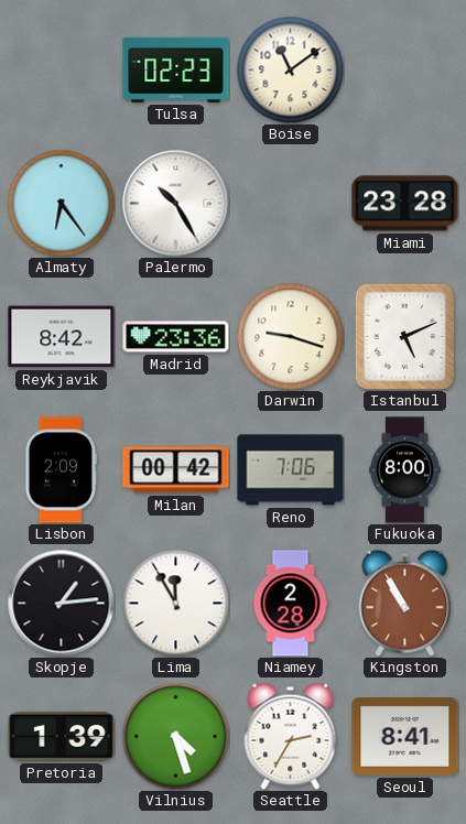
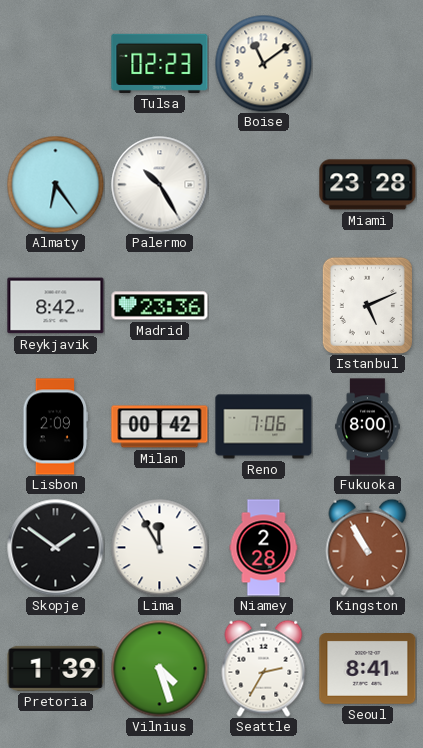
Darwin: 9:18 -> none
Skopje: 1:14 -> 1:51
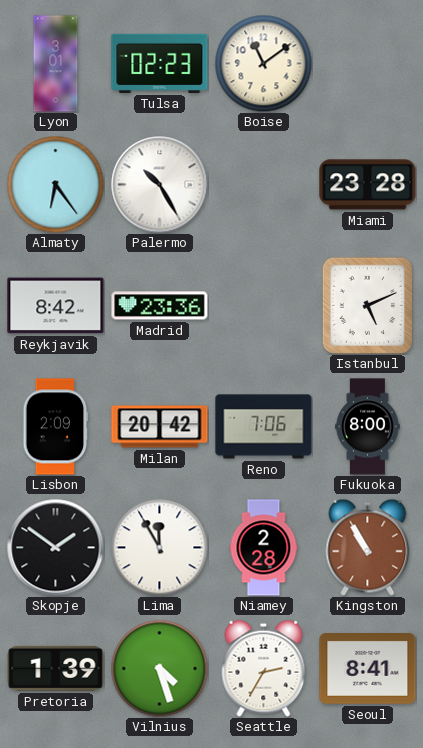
Lyon: none -> 3:01
Milan: 00:42 -> 20:42
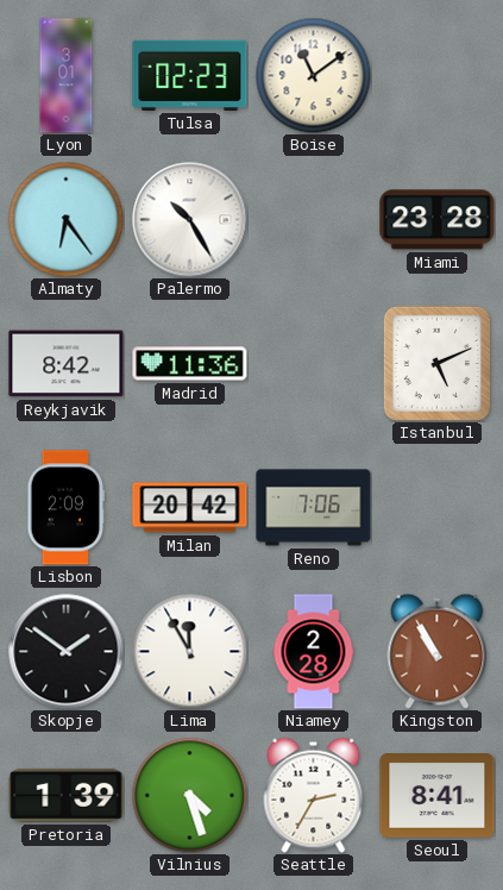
Madrid: 23:36 -> 11:36
Fukuoka: 8:00 -> none
